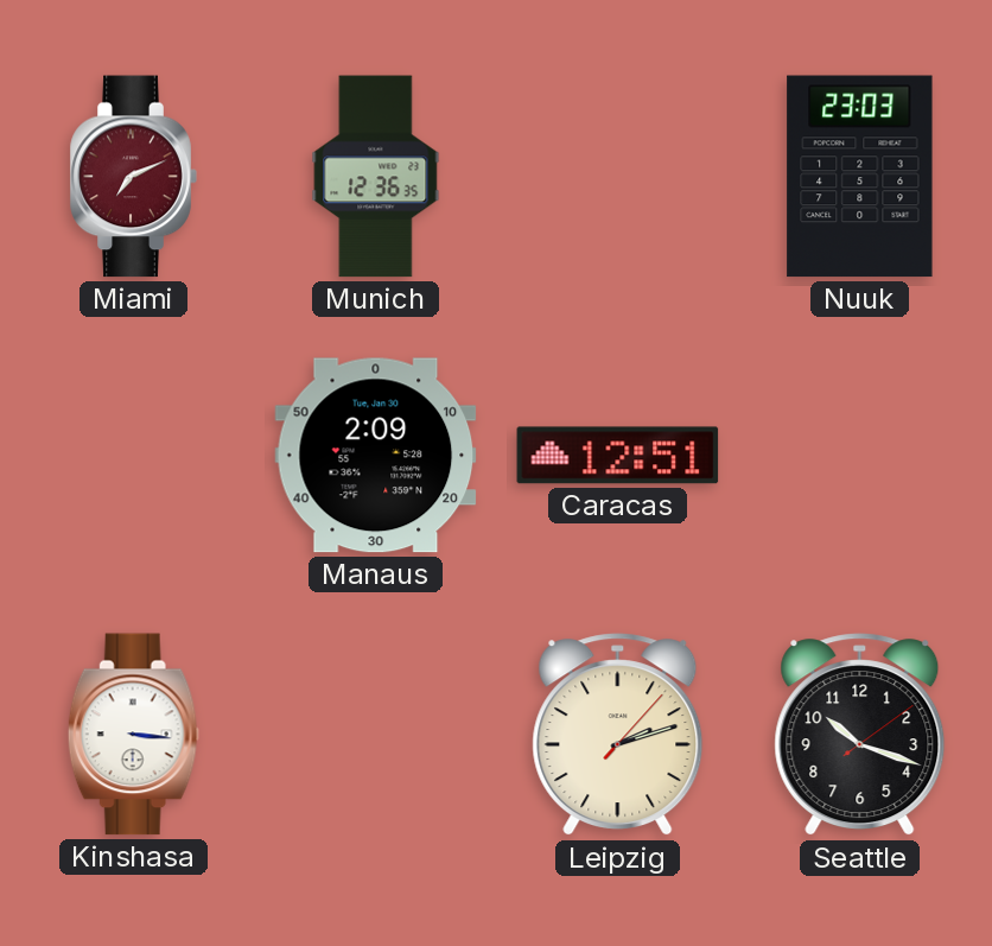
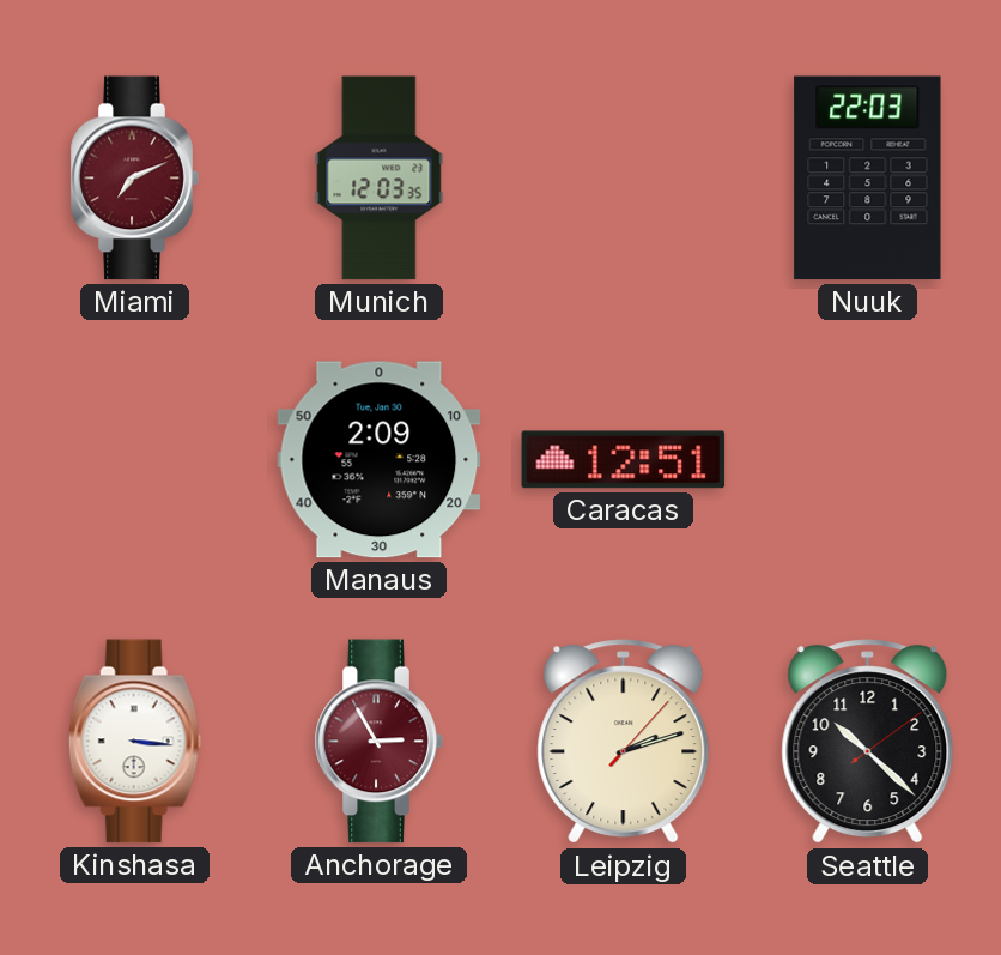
Munich: 12:36 -> 12:03
Nuuk: 23:03 -> 22:03
Anchorage: none -> 2:55
Seattle: 10:18 -> 10:22
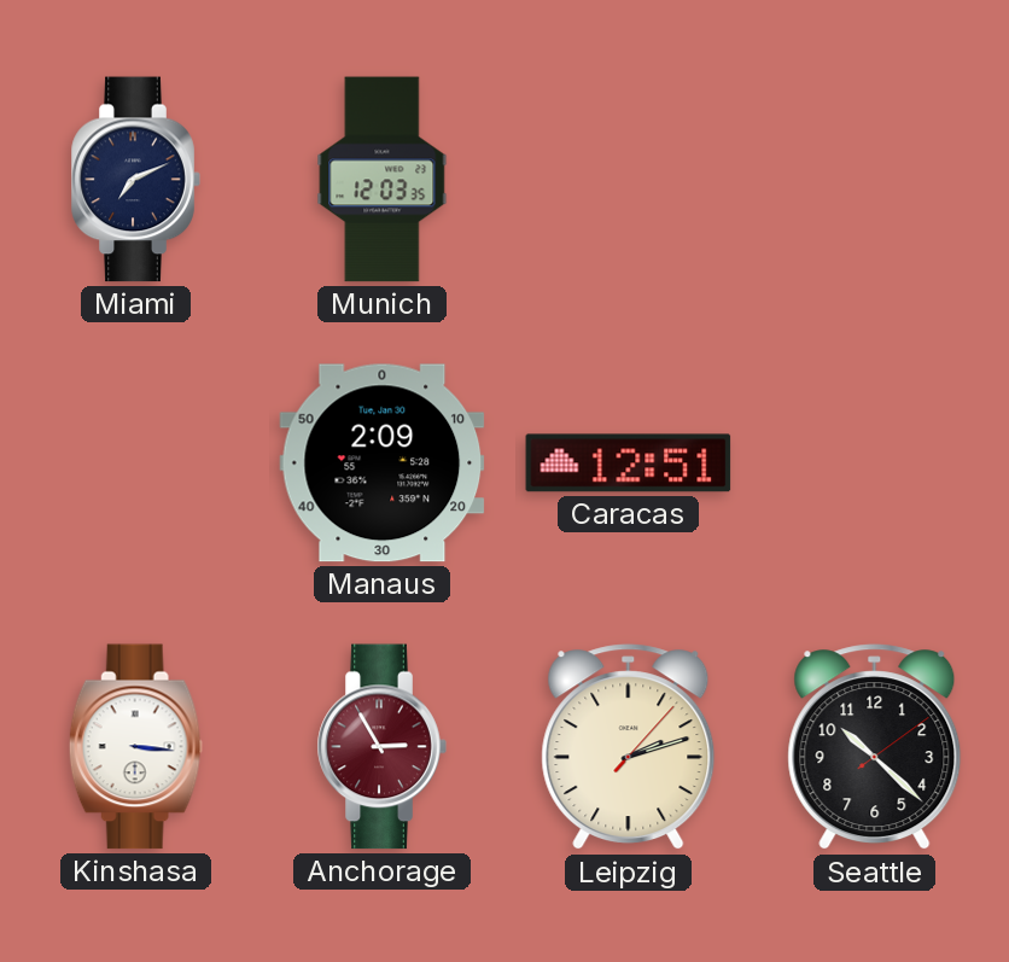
Miami dial: burgundy -> navy
Nuuk: 22:03 -> none
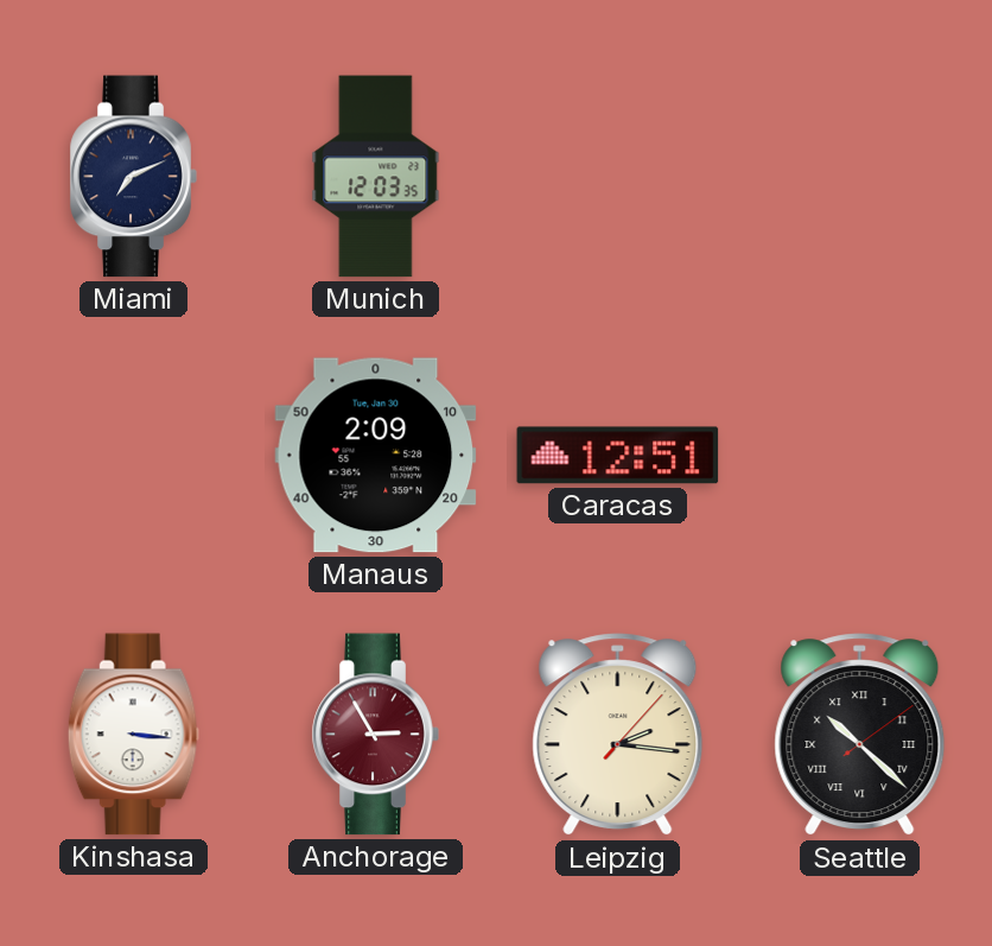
Leipzig: 2:12 -> 2:16
Seattle numerals: Arabic -> Roman
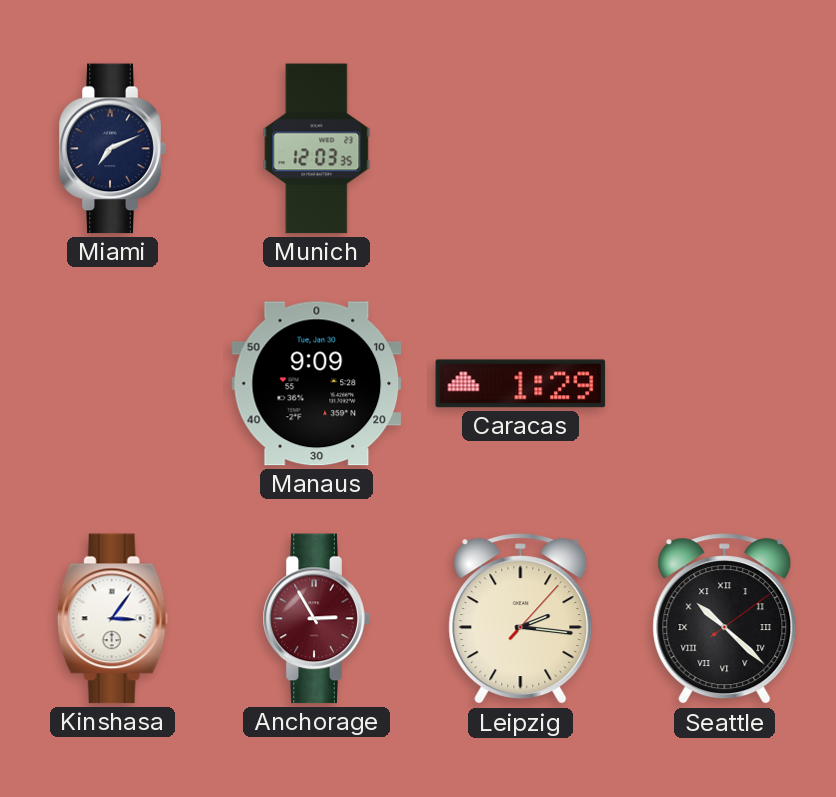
Manaus: 2:09 -> 9:09
Caracas: 12:51 -> 1:29
Kinshasa: 3:16 -> 3:06
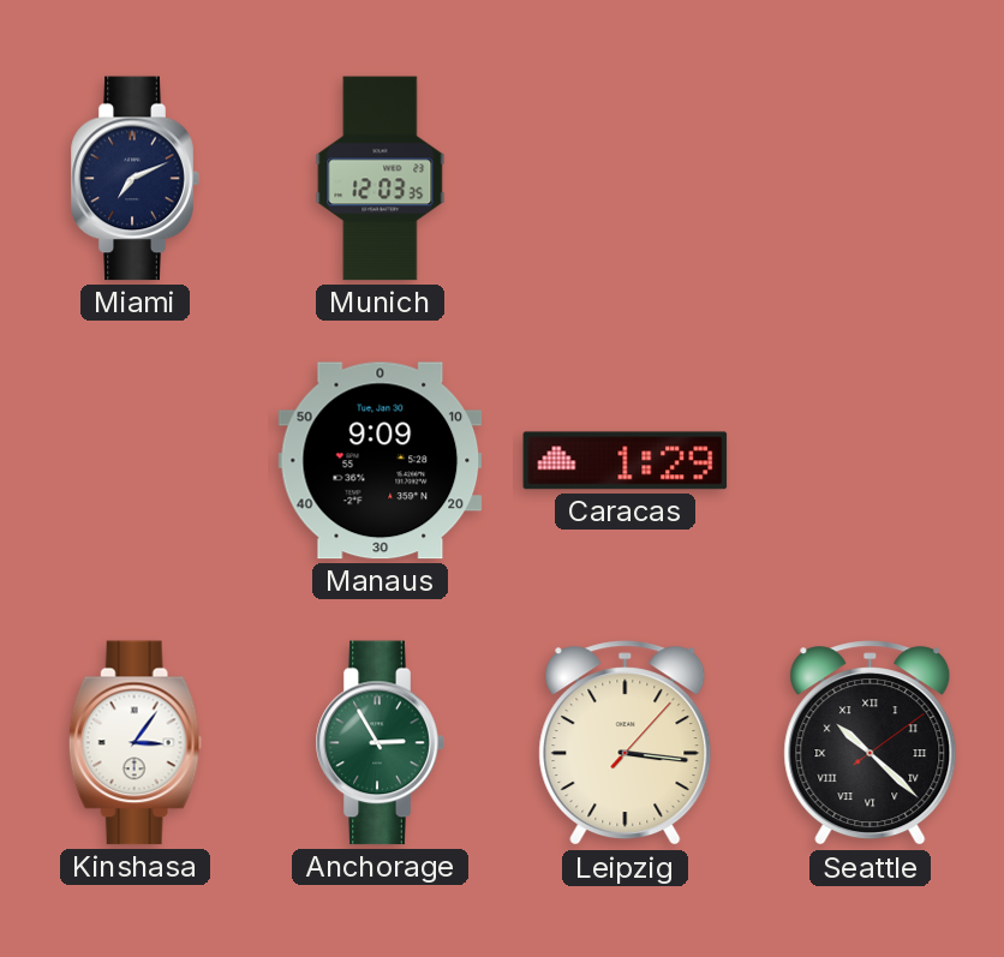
Anchorage dial: burgundy -> green
Leipzig: 2:16 -> 3:16
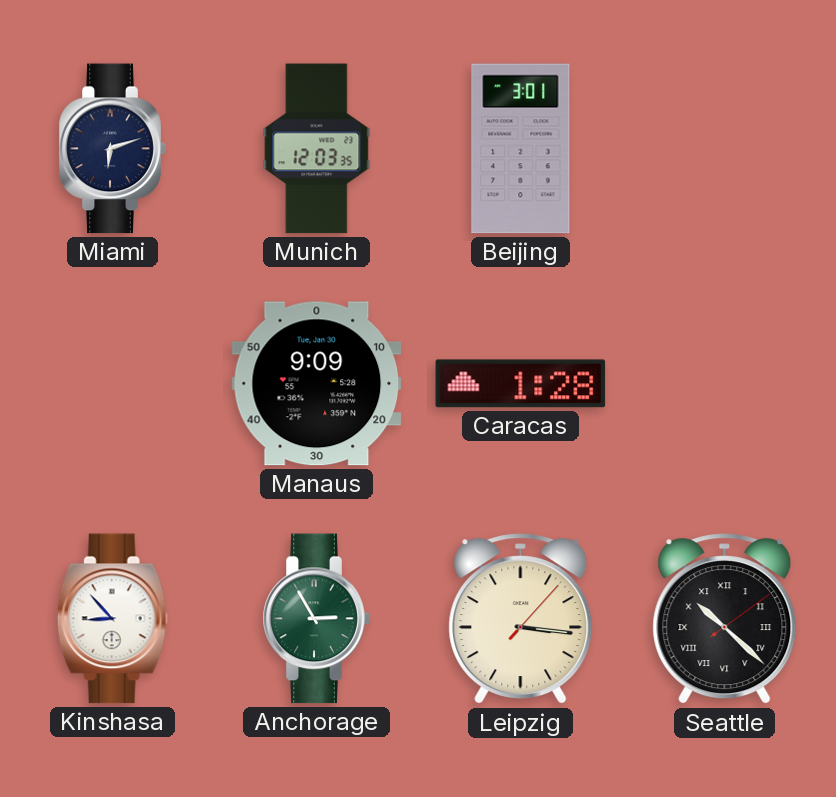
Miami: 7:11 -> 6:12
Beijing: none -> 3:01
Caracas: 1:29 -> 1:28
Kinshasa: 3:06 -> 8:53
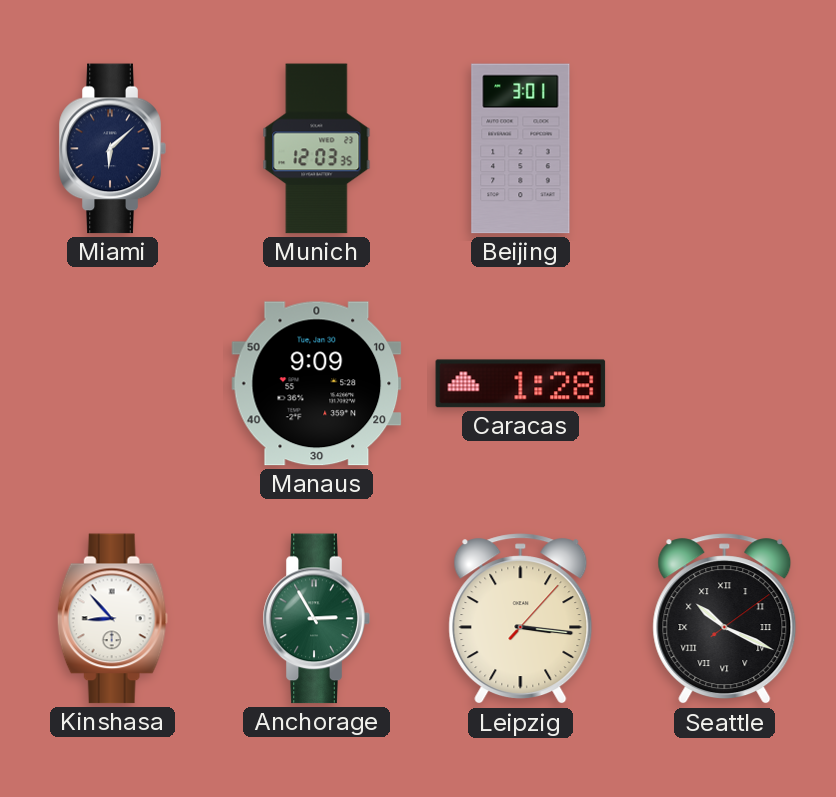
Miami: 6:12 -> 6:08
Seattle: 10:22 -> 10:19
